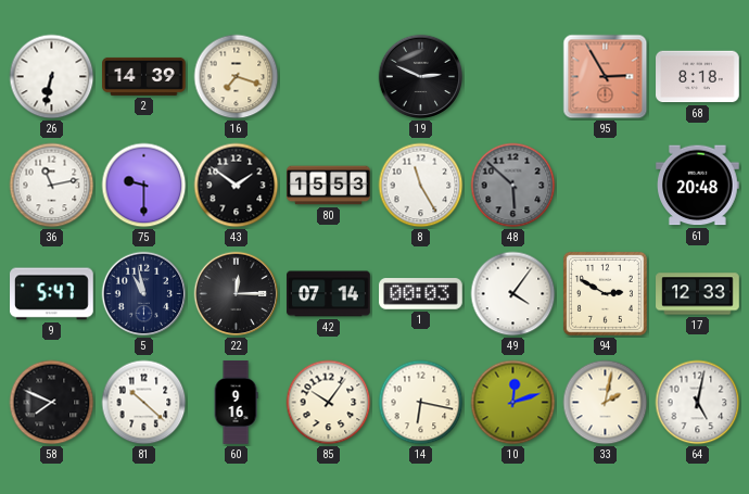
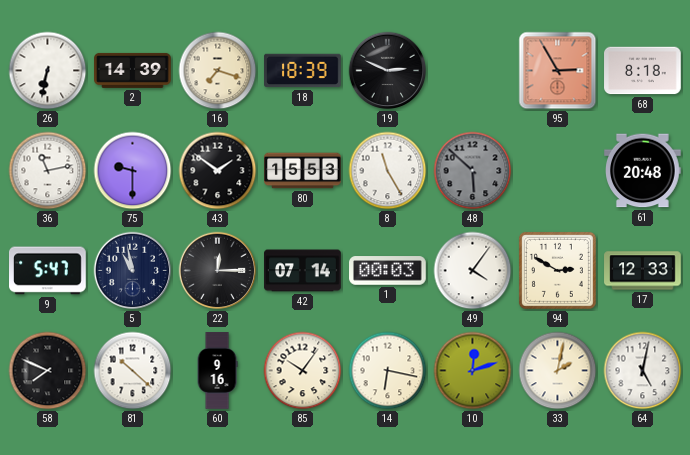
18: none -> 18:39
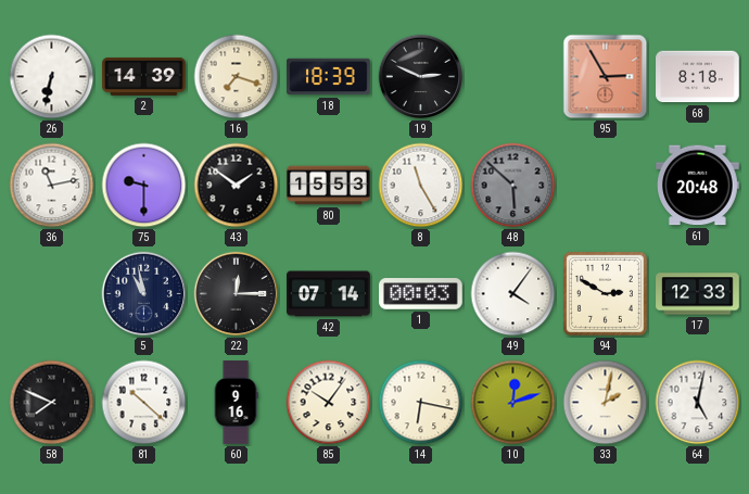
9: 5:47 -> none
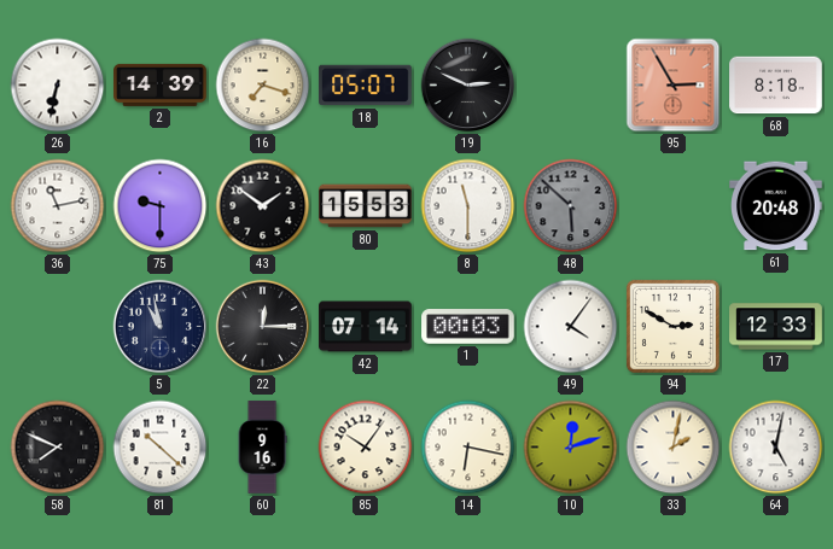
18: 18:39 -> 05:07
8: 11:25 -> 11:30
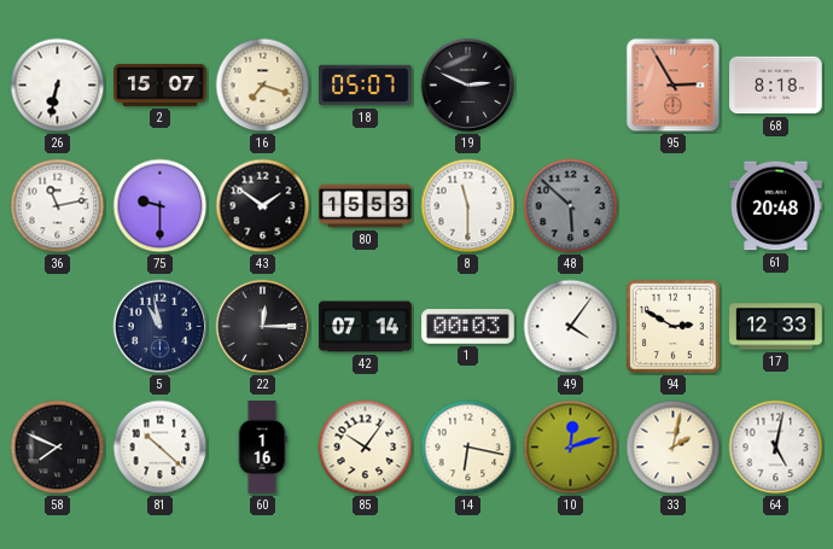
2: 14:39 -> 15:07
60: 9:16 -> 1:16
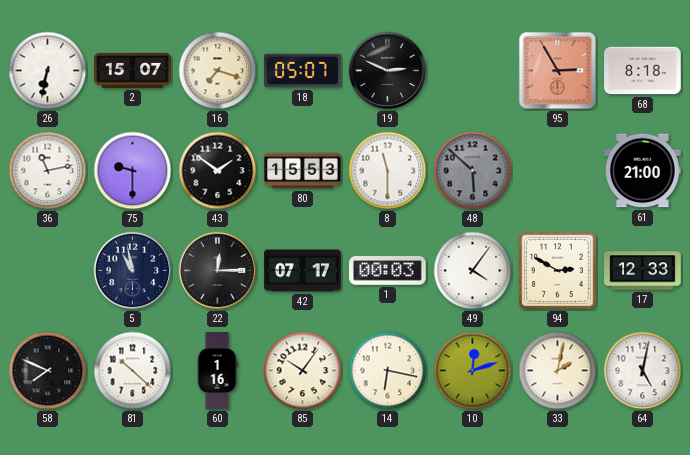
61: 20:48 -> 21:00
42: 07:14 -> 07:17
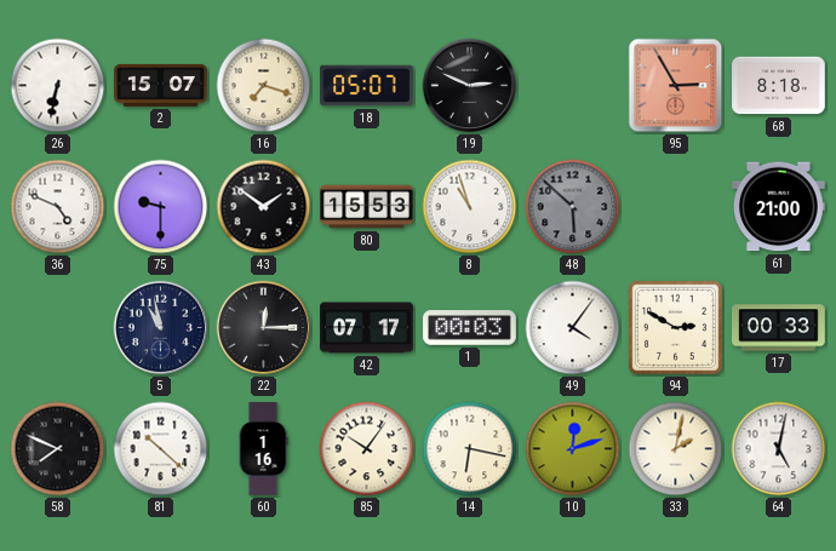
36: 11:13 -> 4:49
8: 11:30 -> 10:57
17: 12:33 -> 00:33
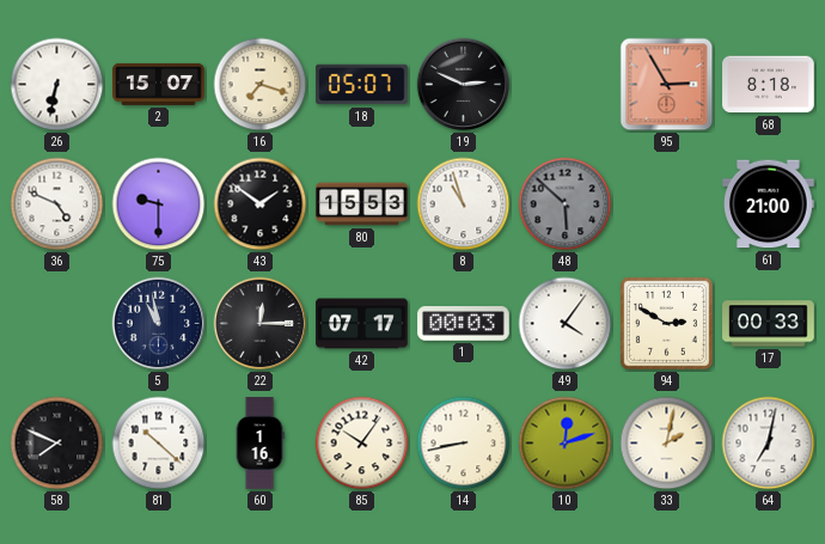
14: 6:17 -> 8:43
64: 5:02 -> 7:02
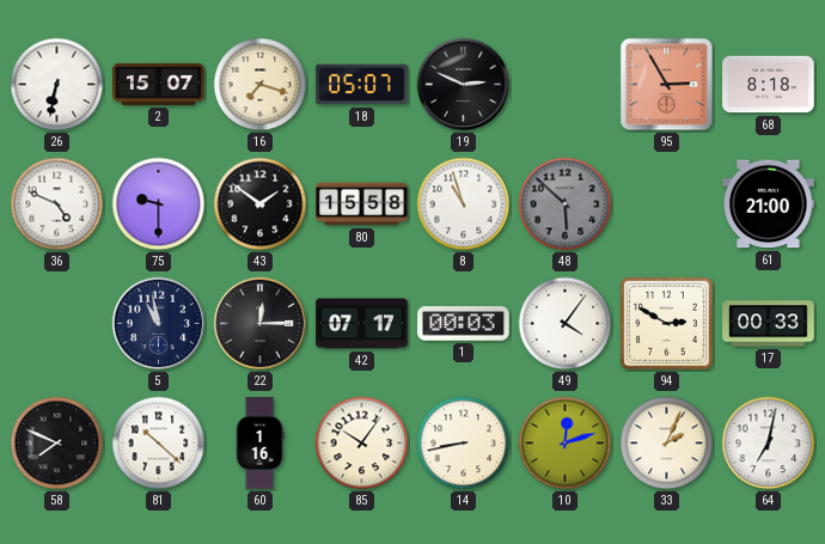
80: 15:53 -> 15:58
33: 2:02 -> 2:04
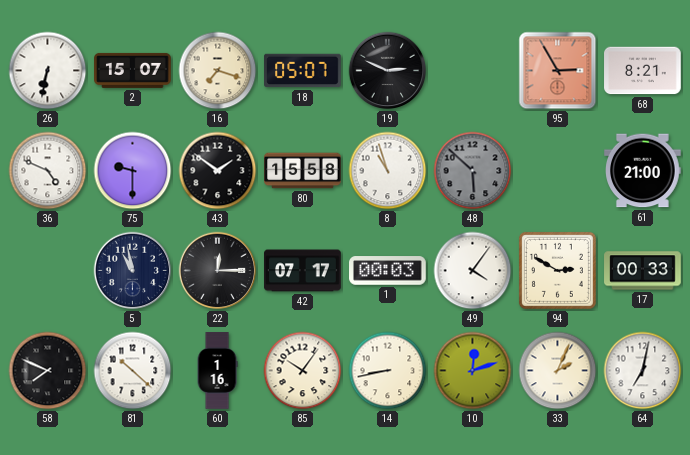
68: 8:18 -> 8:21
